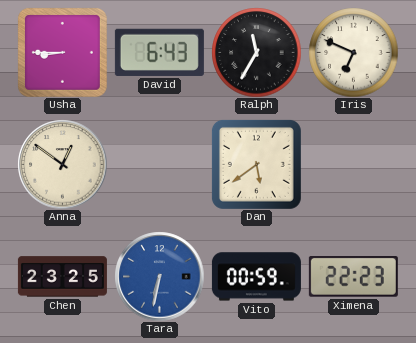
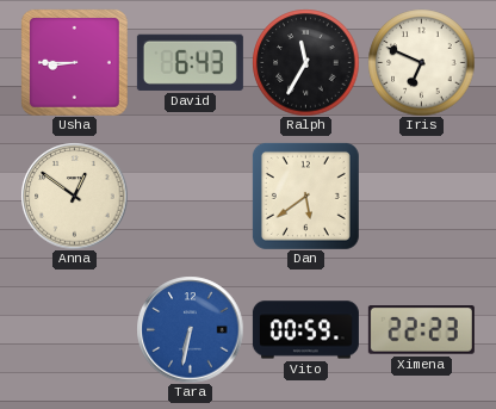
Chen: 23:25 -> none
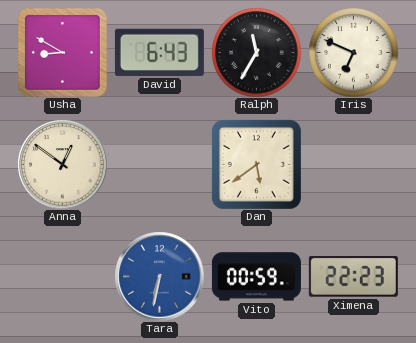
Usha: 8:45 -> 8:50
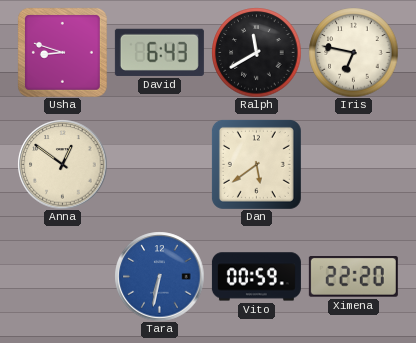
Usha: 8:50 -> 8:48
Ralph: 11:35 -> 11:40
Iris: 6:49 -> 6:47
Ximena: 22:23 -> 22:20
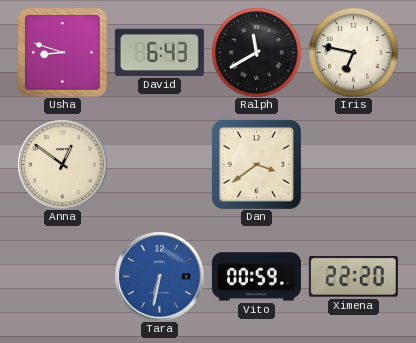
Dan: 5:39 -> 3:39
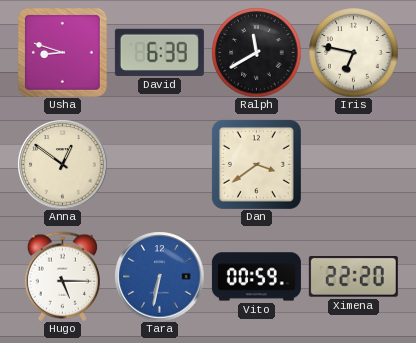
David: 6:43 -> 6:39
Hugo: none -> 5:15
